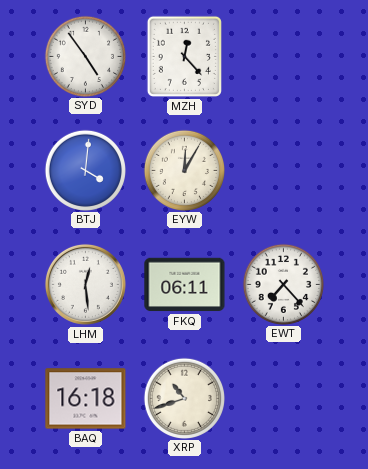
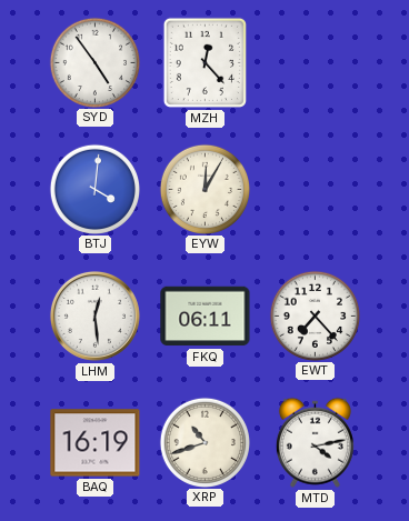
BAQ: 16:18 -> 16:19
MTD: none -> 4:13
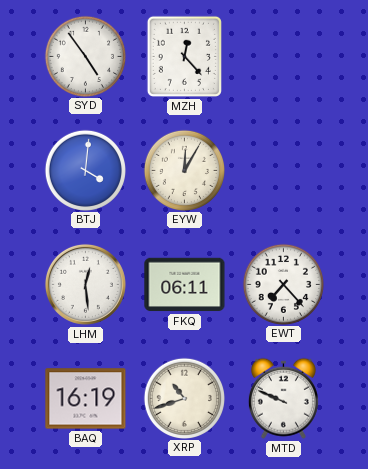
MTD: 4:13 -> 9:49
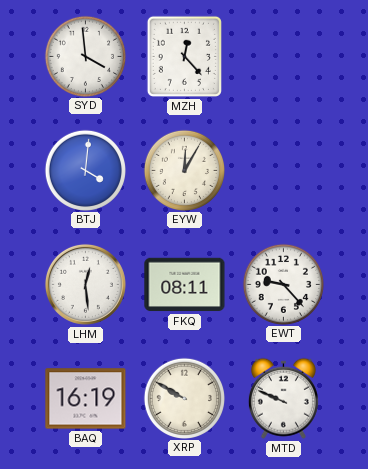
SYD: 4:54 -> 3:59
FKQ: 06:11 -> 08:11
EWT: 7:23 -> 9:23
XRP: 10:42 -> 9:50
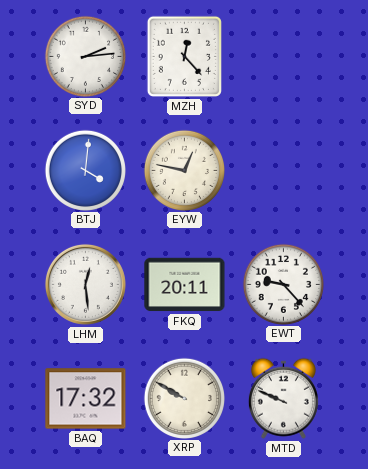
SYD: 3:59 -> 2:14
EYW: 12:05 -> 12:47
FKQ: 08:11 -> 20:11
BAQ: 16:19 -> 17:32
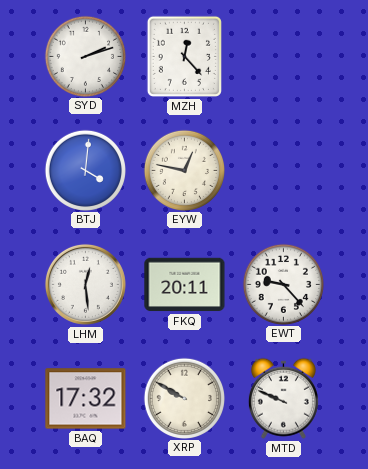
SYD: 2:14 -> 2:12
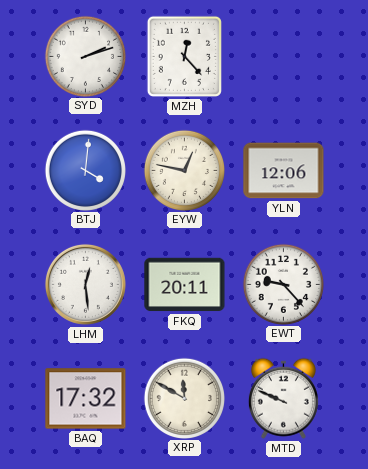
YLN: none -> 12:06
XRP: 9:50 -> 11:50
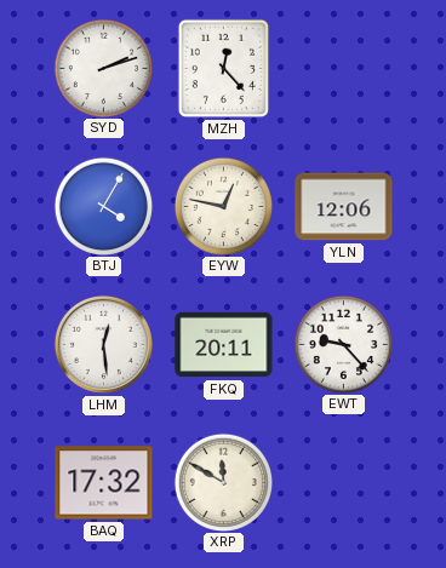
BTJ: 4:01 -> 4:05
MTD: 9:49 -> none
